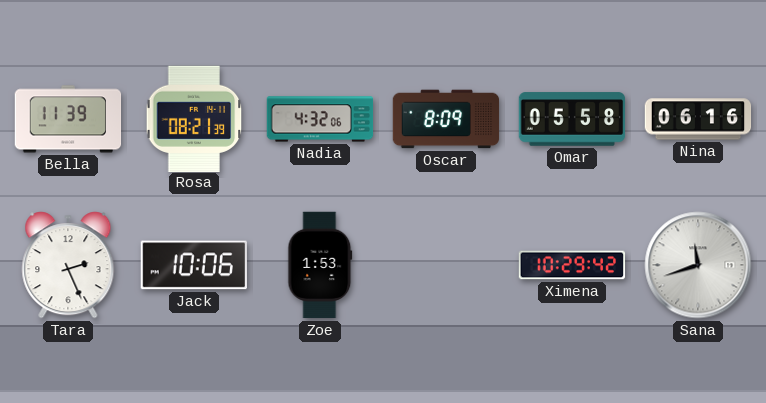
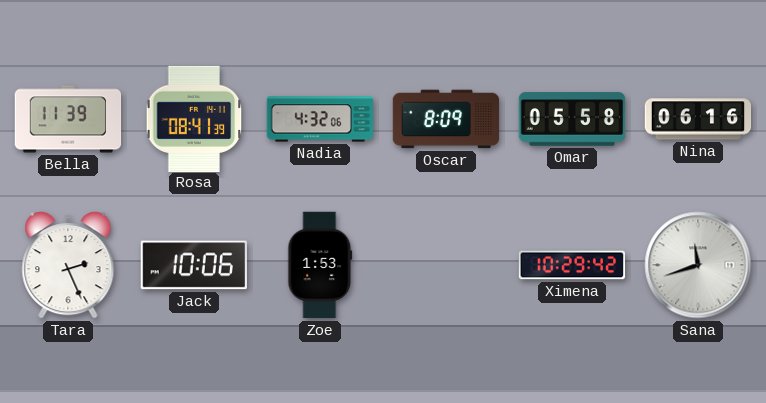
Rosa: 08:21 -> 08:41
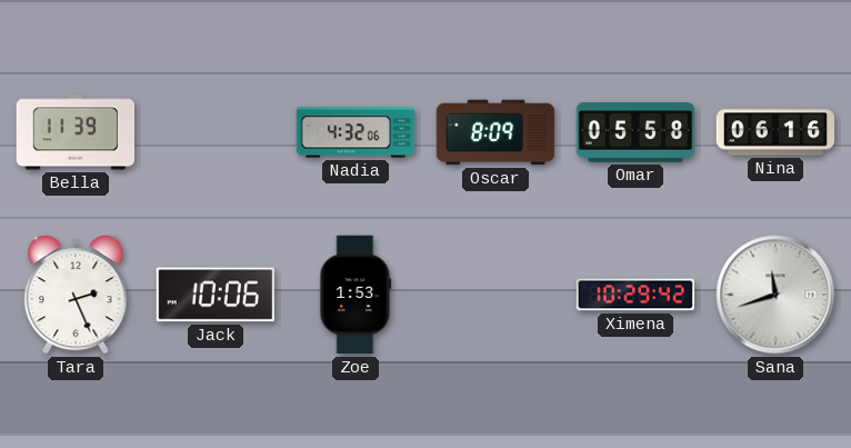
Rosa: 08:41 -> none
